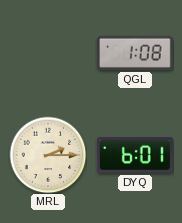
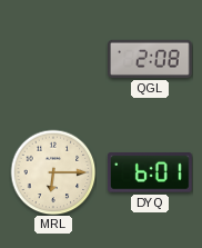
QGL: 1:08 -> 2:08
MRL: 2:15 -> 6:15
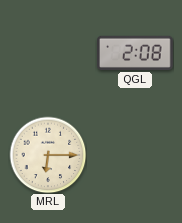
DYQ: 6:01 -> none
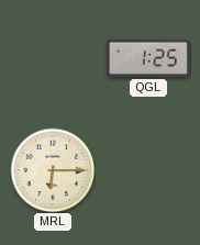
QGL: 2:08 -> 1:25
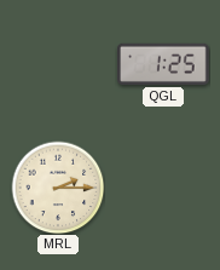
MRL: 6:15 -> 2:15
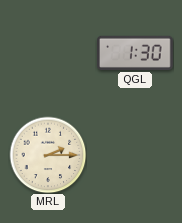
QGL: 1:25 -> 1:30
